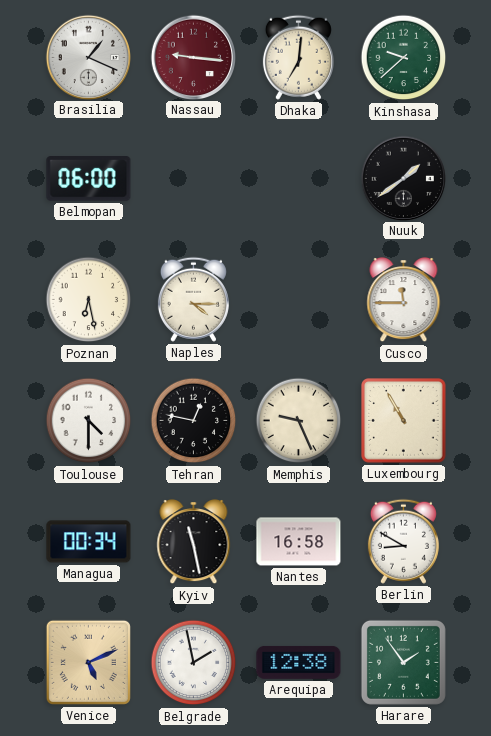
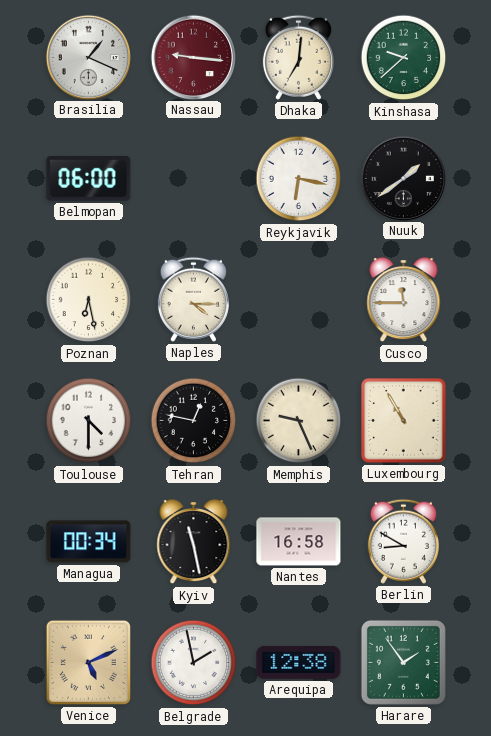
Reykjavik: none -> 6:17
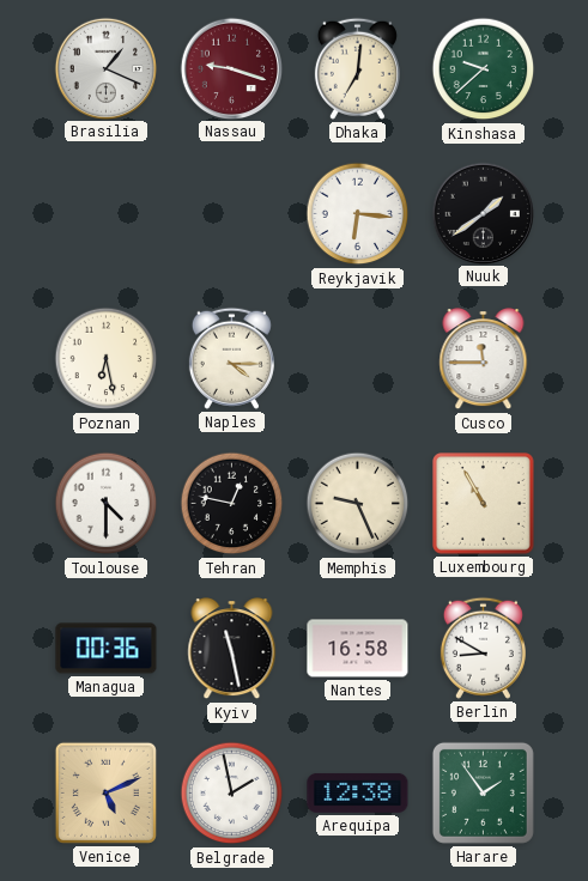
Nassau: 9:16 -> 9:18
Belmopan: 06:00 -> none
Reykjavik: 6:17 -> 6:16
Managua: 00:34 -> 00:36
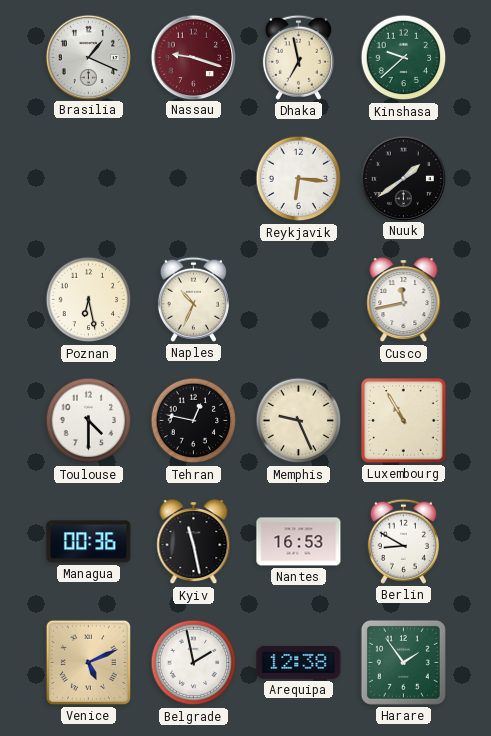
Dhaka: 7:01 -> 6:58
Naples: 4:15 -> 10:34
Cusco: 11:45 -> 11:43
Nantes: 16:58 -> 16:53
